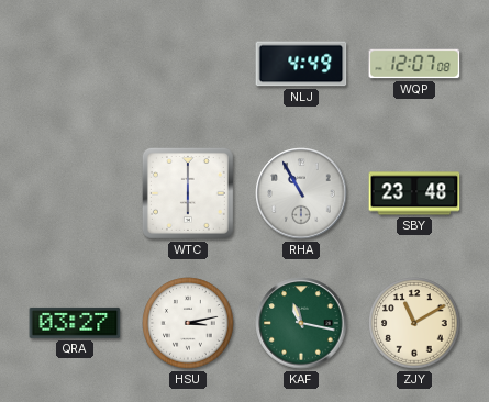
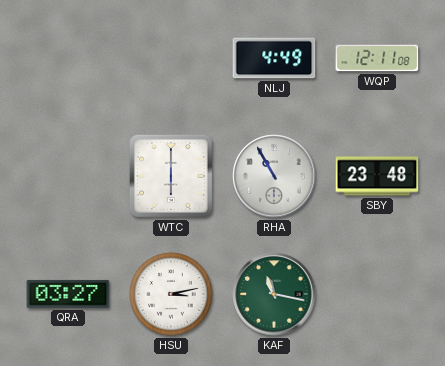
WQP: 12:07 -> 12:11
ZJY: 11:10 -> none
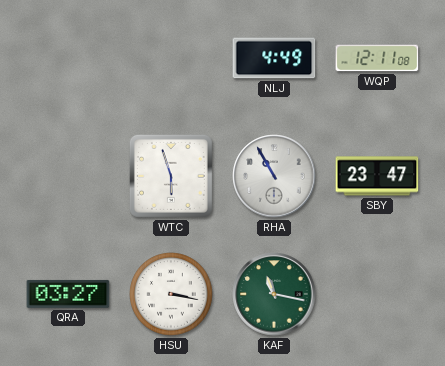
WTC: 6:00 -> 5:57
SBY: 23:48 -> 23:47
HSU: 3:13 -> 3:17
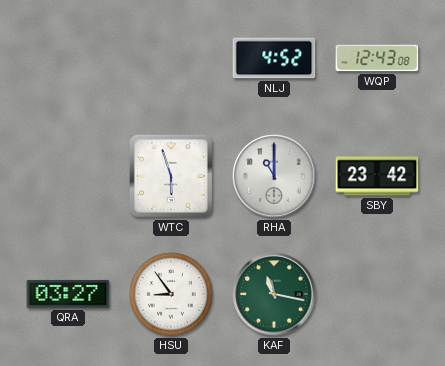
NLJ: 4:49 -> 4:52
WQP: 12:11 -> 12:43
RHA: 10:55 -> 11:00
SBY: 23:47 -> 23:42
HSU: 3:17 -> 8:54
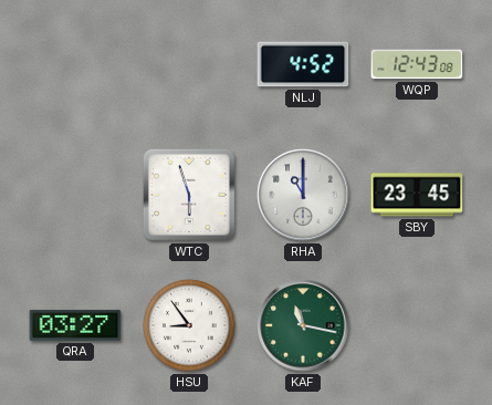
SBY: 23:42 -> 23:45
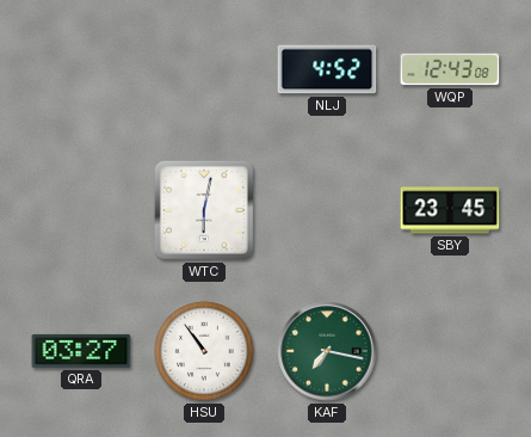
WTC: 5:57 -> 6:02
RHA: 11:00 -> none
HSU: 8:54 -> 10:54
KAF: 11:17 -> 7:17
